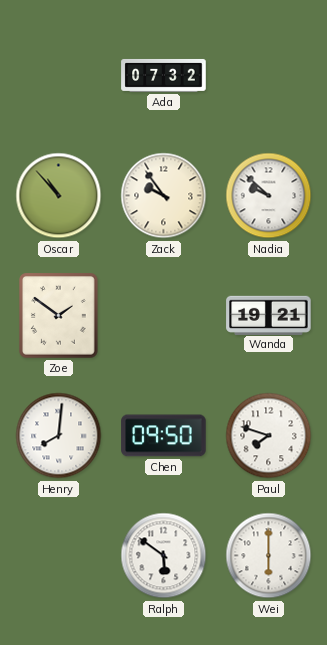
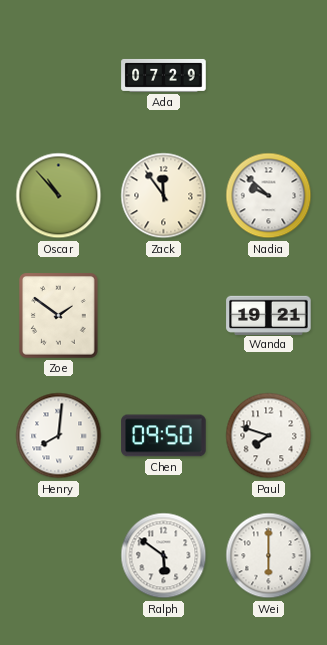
Ada: 07:32 -> 07:29
Zack: 9:54 -> 11:54
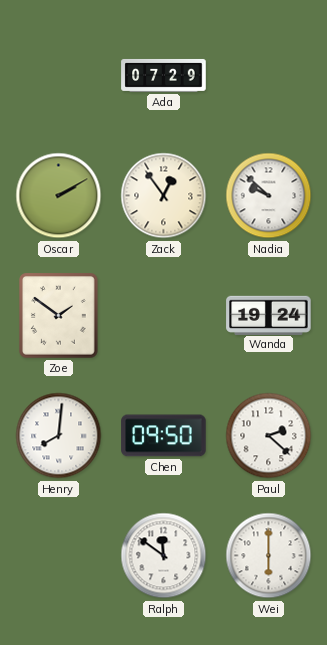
Oscar: 10:53 -> 2:10
Zack: 11:54 -> 12:54
Wanda: 19:21 -> 19:24
Paul: 7:48 -> 2:22
Ralph: 5:51 -> 11:51
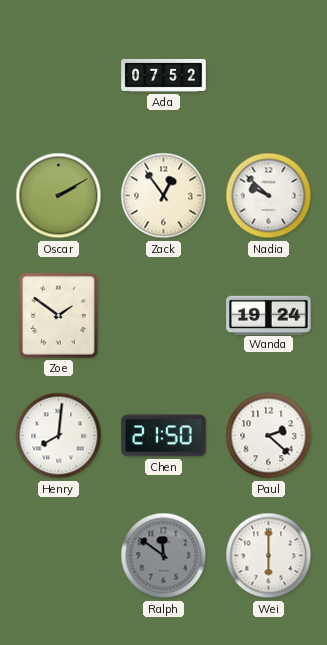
Ada: 07:29 -> 07:52
Chen: 09:50 -> 21:50
Ralph dial: white -> grey
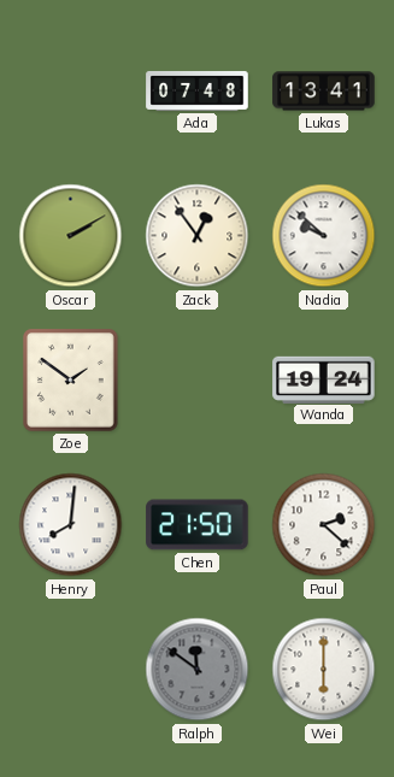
Ada: 07:52 -> 07:48
Lukas: none -> 13:41
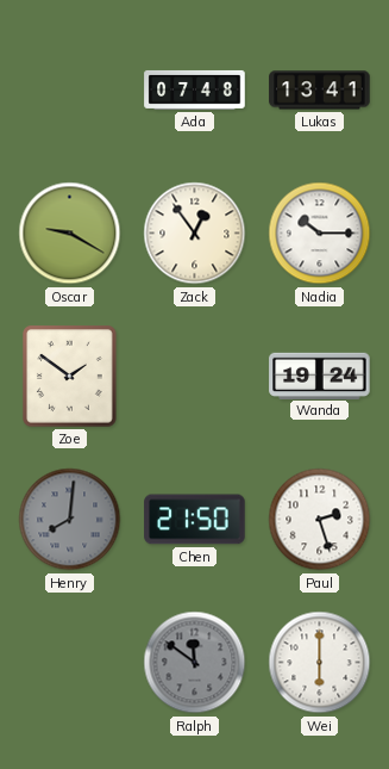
Oscar: 2:10 -> 9:20
Nadia: 9:52 -> 10:15
Henry dial: white -> grey
Paul: 2:22 -> 2:27
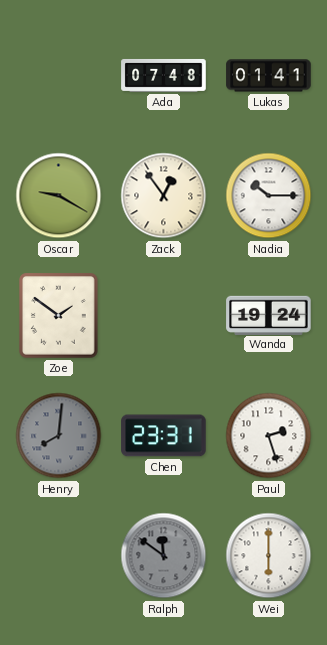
Lukas: 13:41 -> 01:41
Chen: 21:50 -> 23:31
